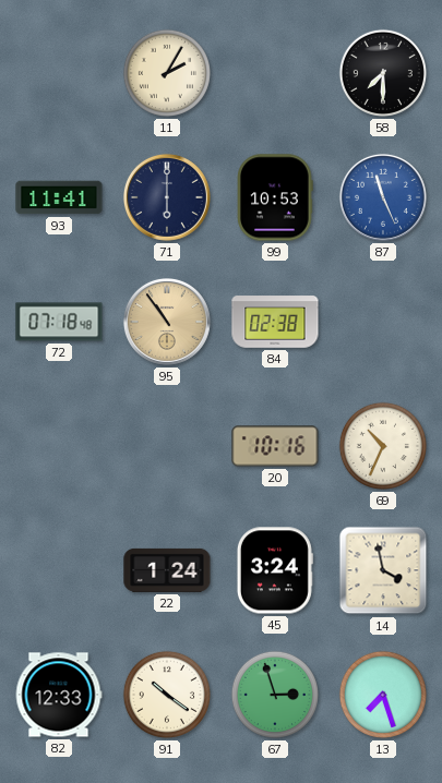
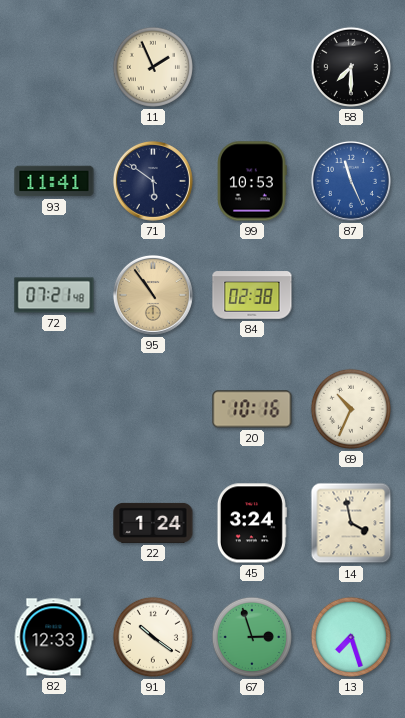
11: 2:05 -> 1:56
71: 6:00 -> 5:51
72: 07:18 -> 07:21
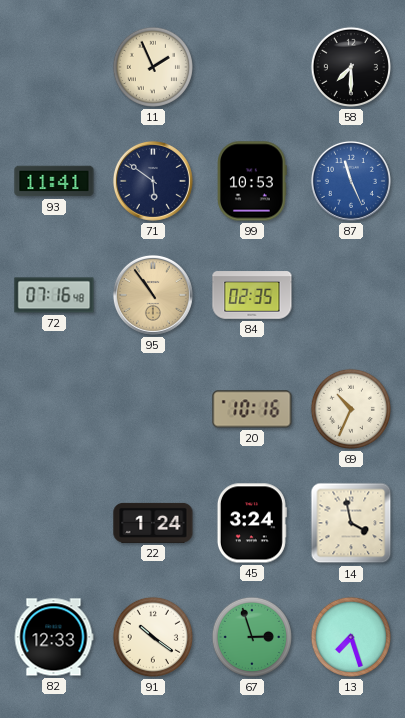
72: 07:21 -> 07:16
84: 02:38 -> 02:35
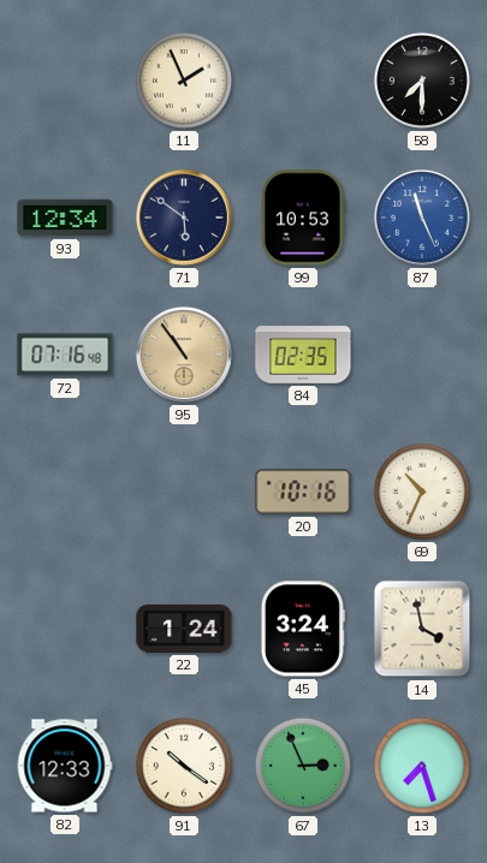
93: 11:41 -> 12:34
67: 2:57 -> 2:56
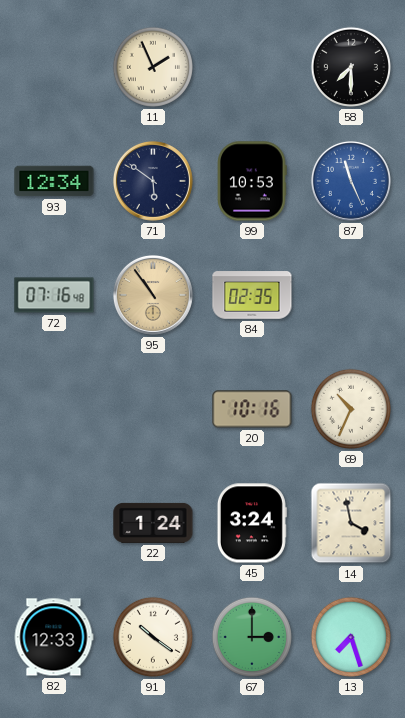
67: 2:56 -> 3:00
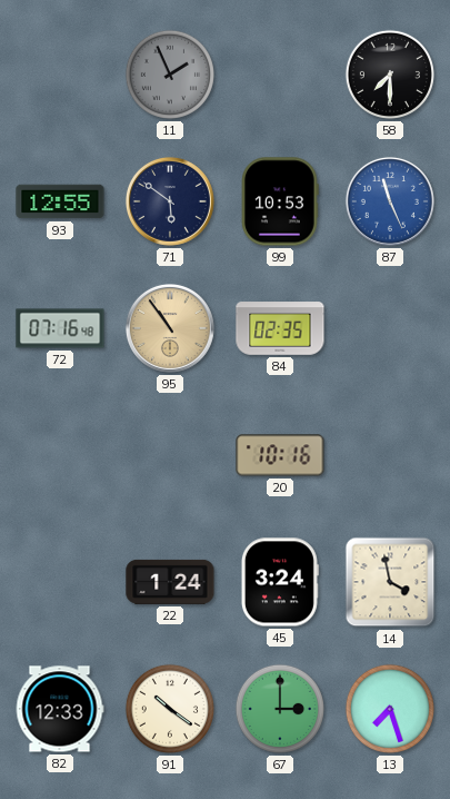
11 dial: cream -> grey
93: 12:34 -> 12:55
69: 10:34 -> none
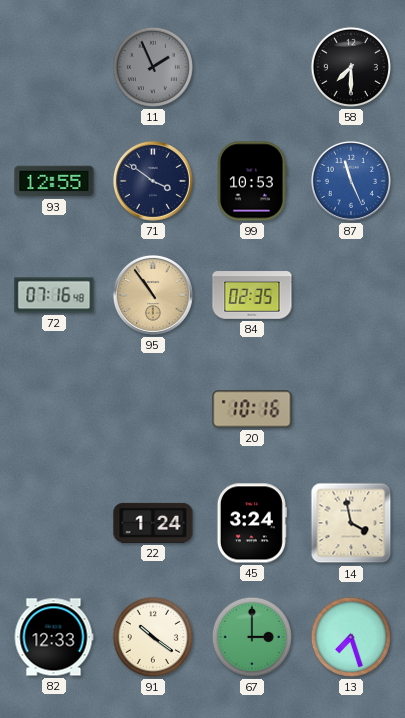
71: 5:51 -> 3:51
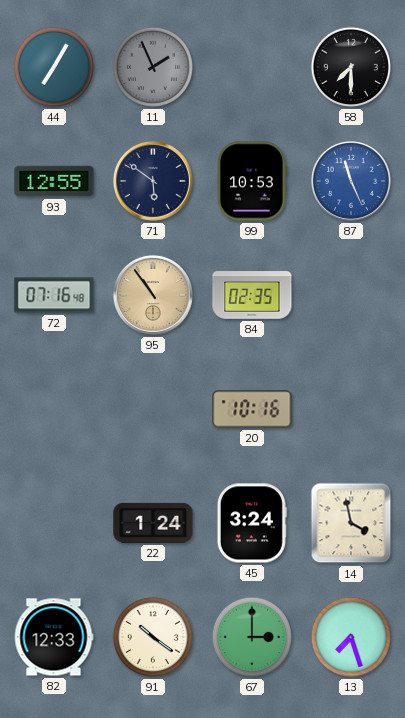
44: none -> 7:05
71: 3:51 -> 5:51
